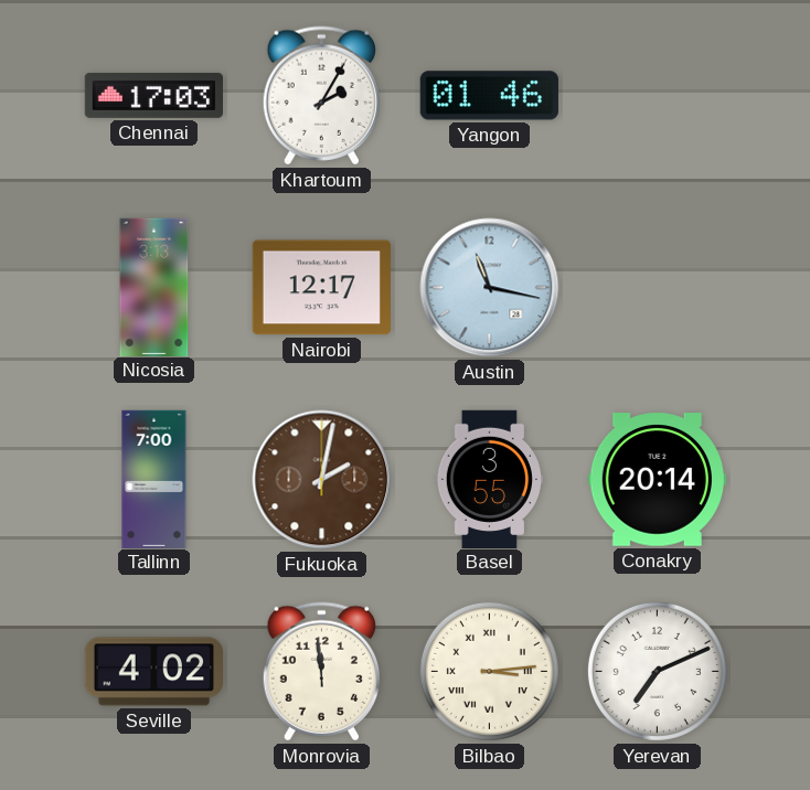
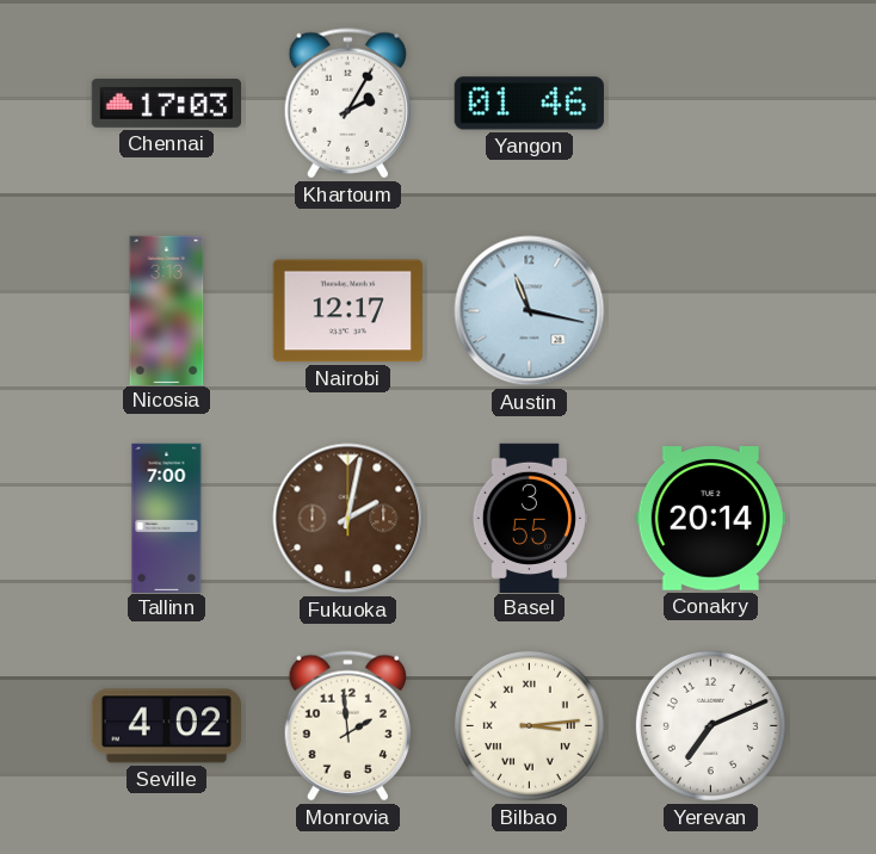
Monrovia: 11:59 -> 1:59
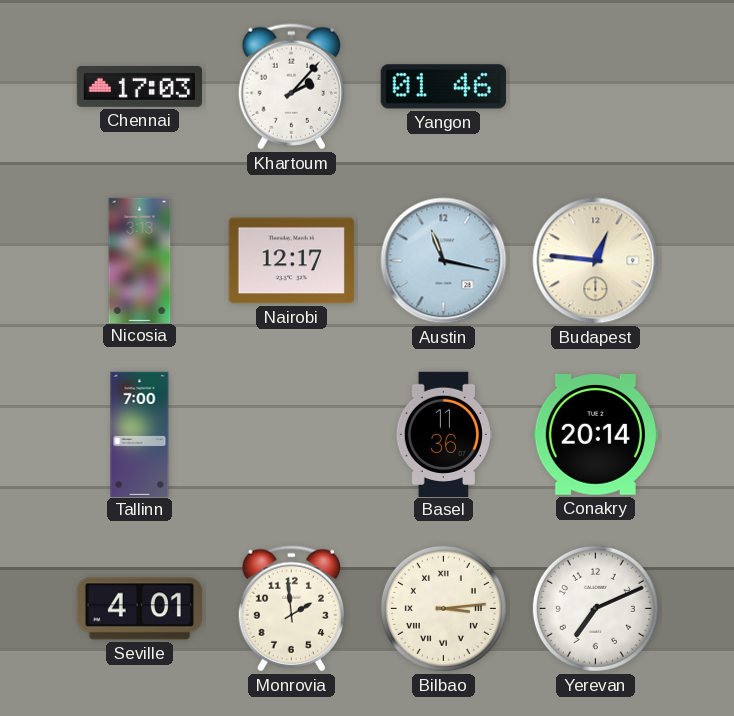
Khartoum: 2:05 -> 2:07
Budapest: none -> 12:46
Fukuoka: 2:02 -> none
Basel: 3:55 -> 11:36
Seville: 4:02 -> 4:01
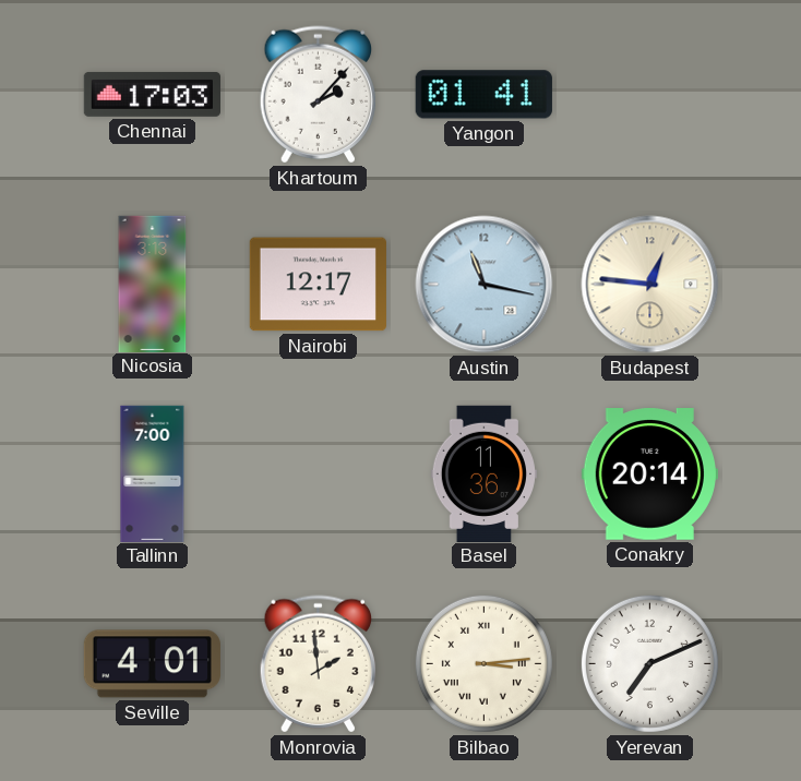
Yangon: 01:46 -> 01:41
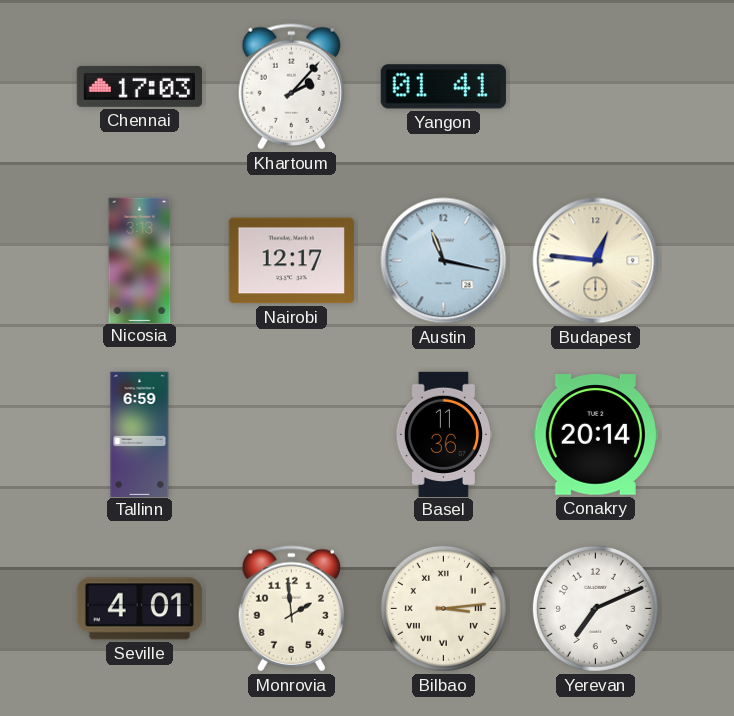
Tallinn: 7:00 -> 6:59
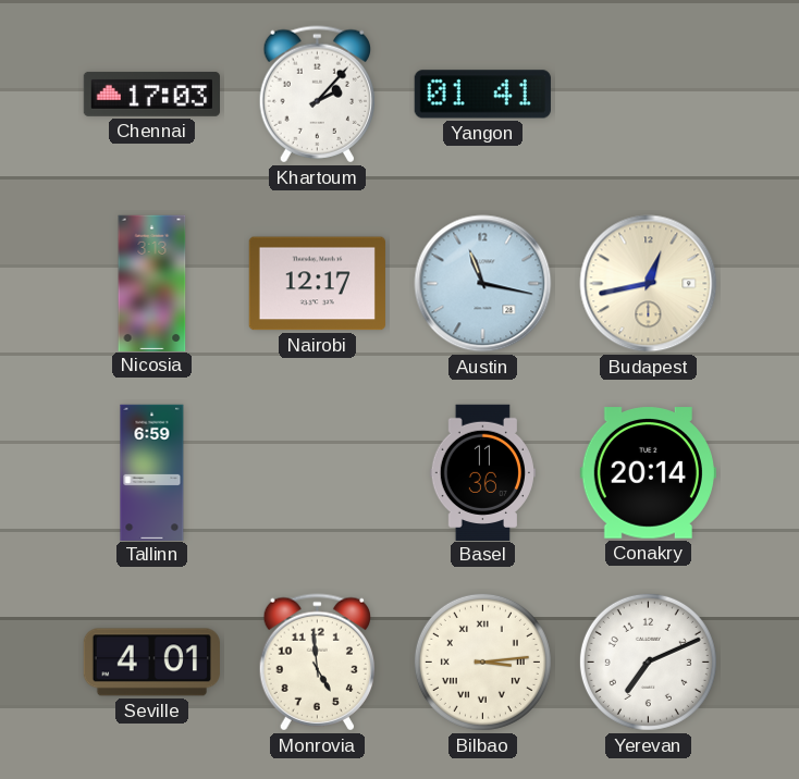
Budapest: 12:46 -> 12:43
Monrovia: 1:59 -> 4:59
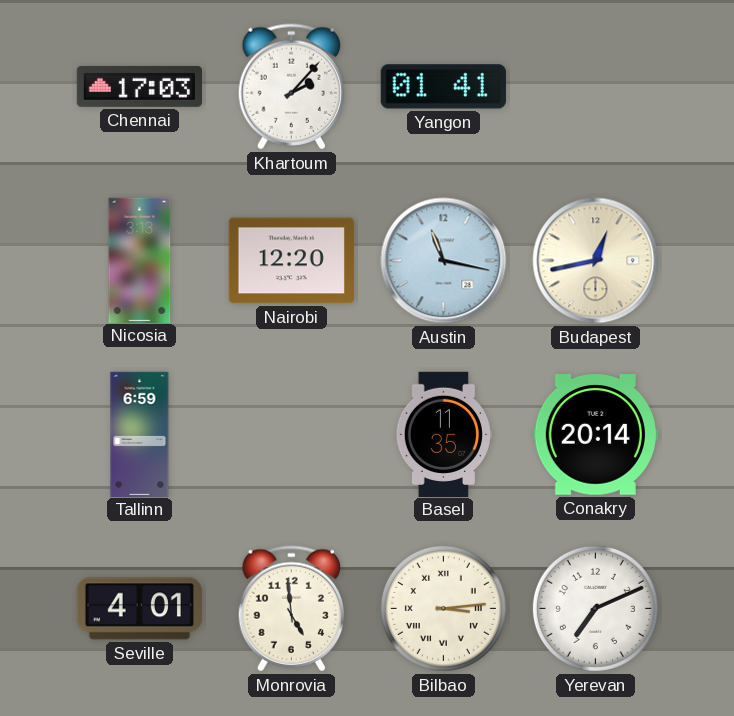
Nairobi: 12:17 -> 12:20
Basel: 11:36 -> 11:35
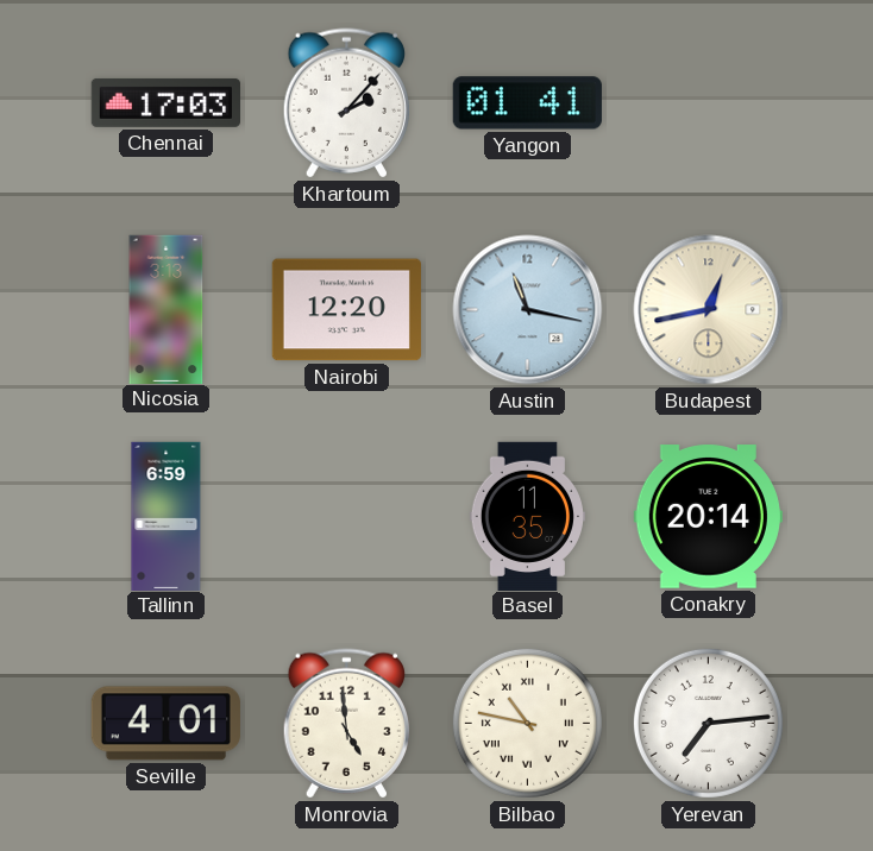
Bilbao: 3:14 -> 10:47
Yerevan: 7:11 -> 7:14
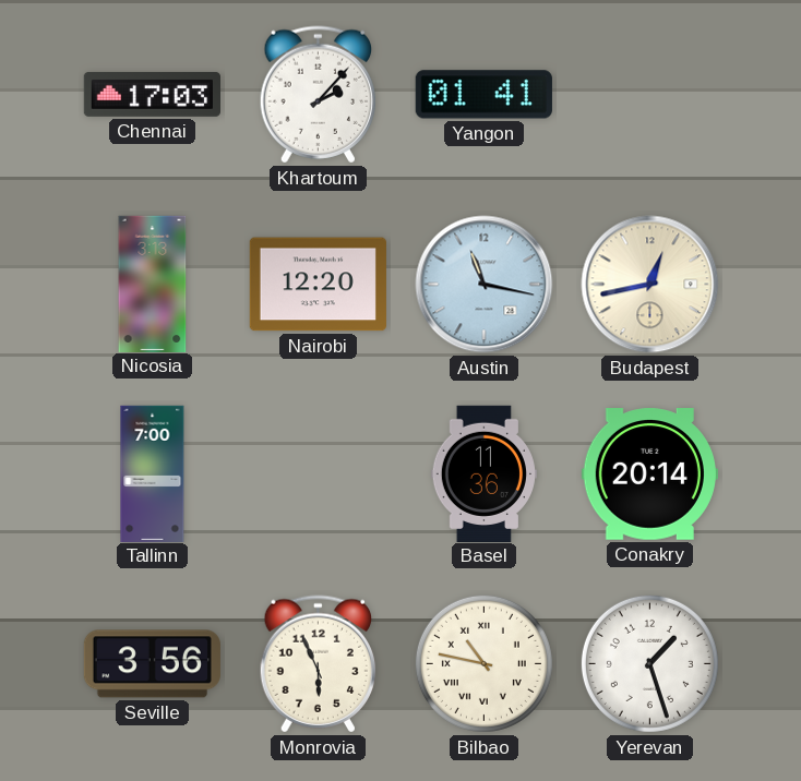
Tallinn: 6:59 -> 7:00
Basel: 11:35 -> 11:36
Seville: 4:01 -> 3:56
Monrovia: 4:59 -> 5:56
Yerevan: 7:14 -> 1:27
